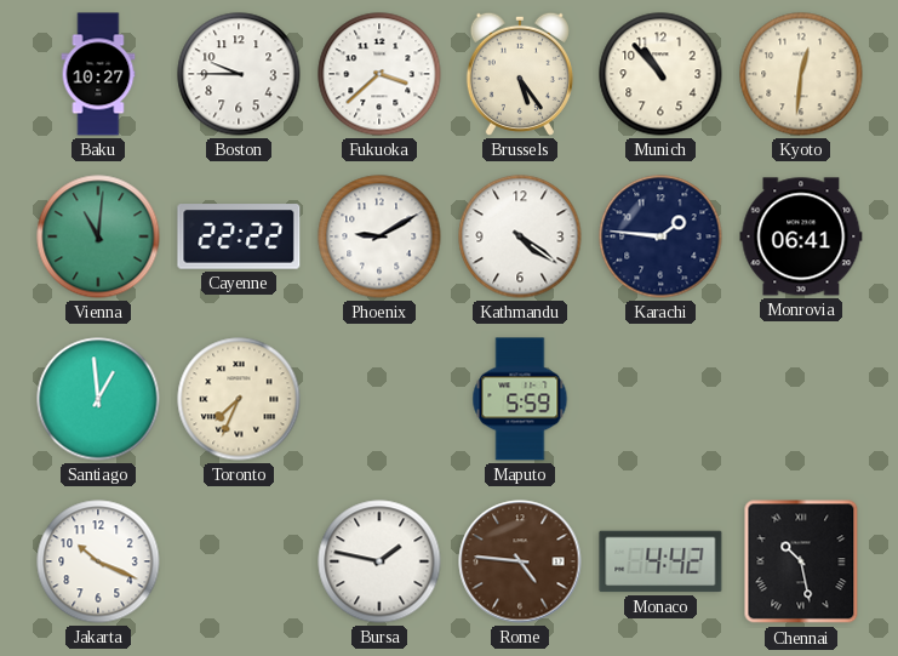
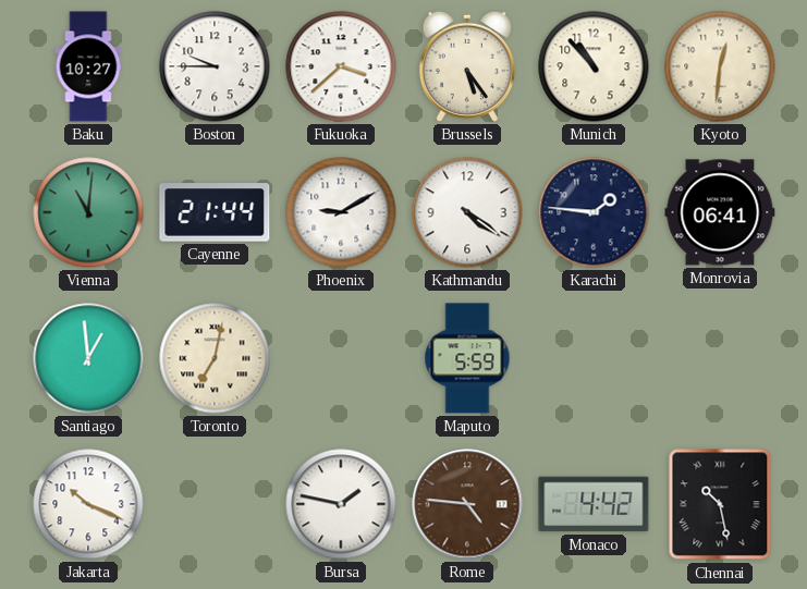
Cayenne: 22:22 -> 21:44
Toronto: 7:34 -> 7:02
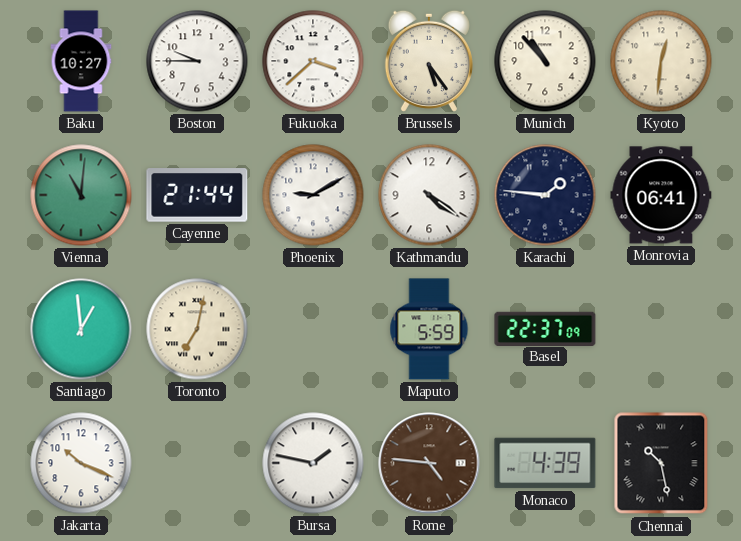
Basel: none -> 22:37
Monaco: 4:42 -> 4:39
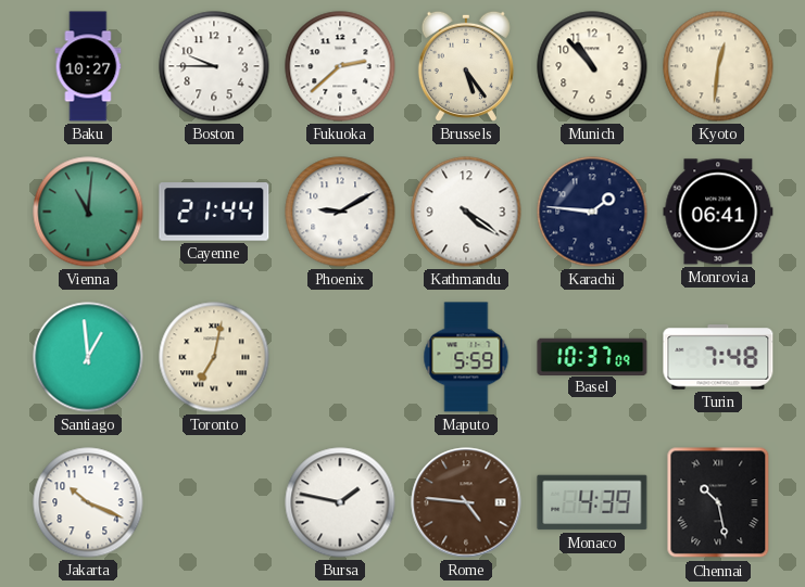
Fukuoka: 3:38 -> 2:38
Basel: 22:37 -> 10:37
Turin: none -> 7:48
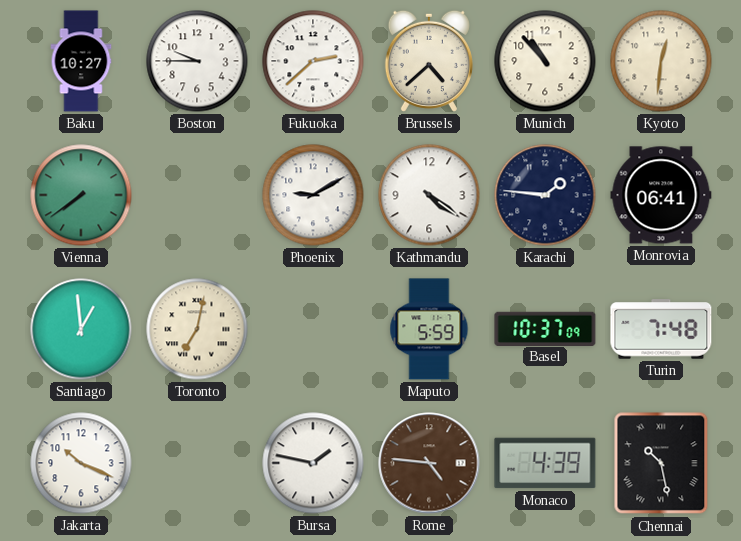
Brussels: 5:24 -> 4:38
Vienna: 11:01 -> 7:39
Cayenne: 21:44 -> none
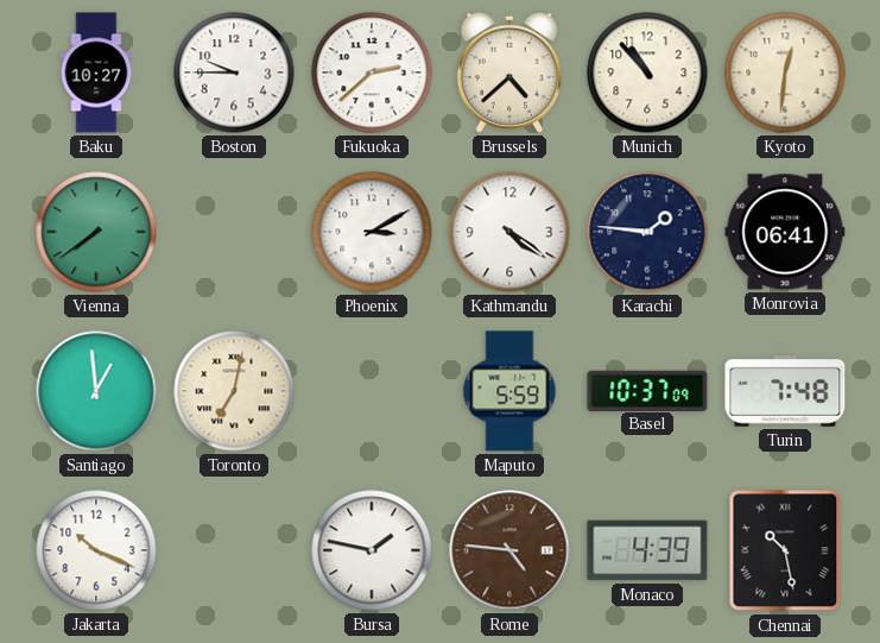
Phoenix: 9:10 -> 3:10
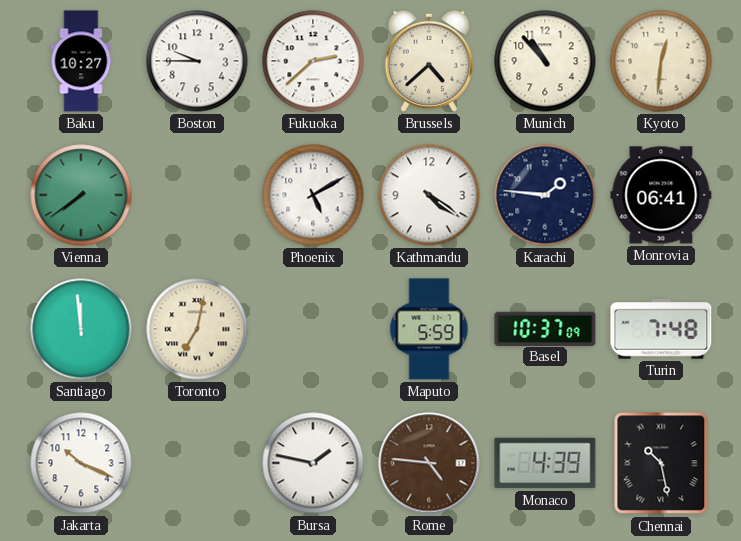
Phoenix: 3:10 -> 5:10
Santiago: 12:59 -> 11:59
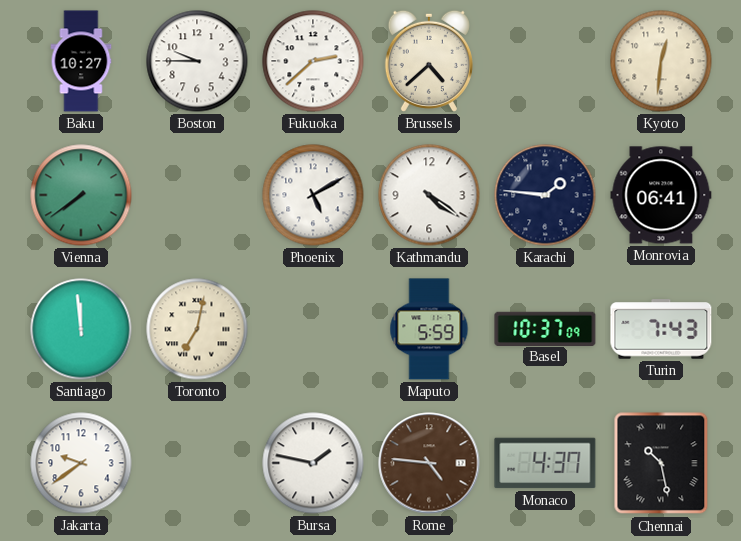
Munich: 10:53 -> none
Turin: 7:48 -> 7:43
Jakarta: 10:19 -> 9:39
Monaco: 4:39 -> 4:37
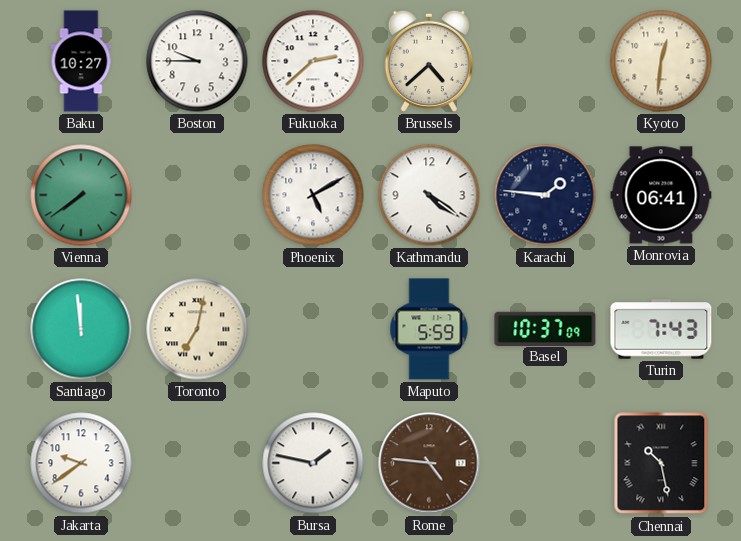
Monaco: 4:37 -> none
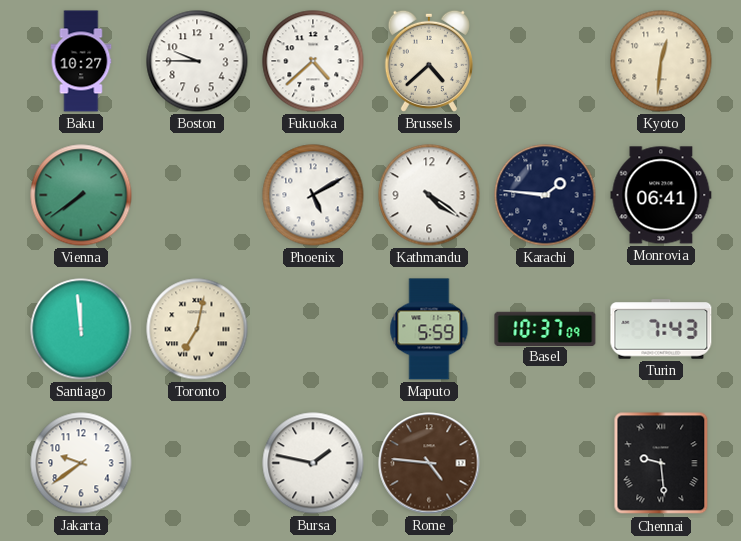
Fukuoka: 2:38 -> 4:38
Chennai: 10:28 -> 9:29
